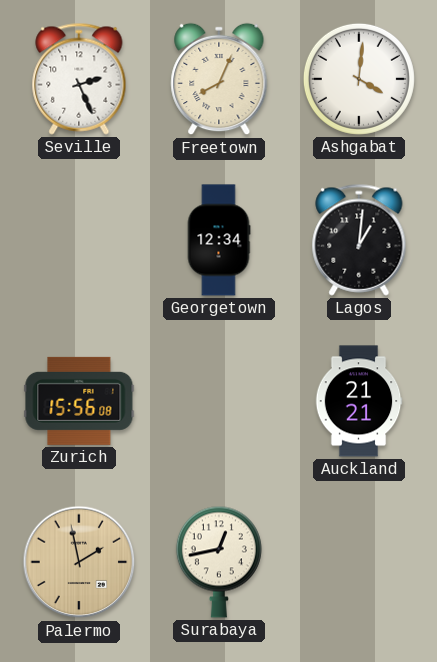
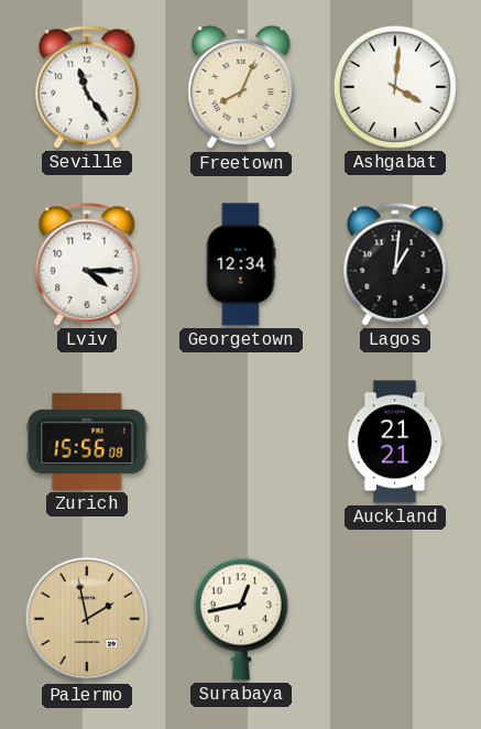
Seville: 2:26 -> 11:24
Lviv: none -> 4:15
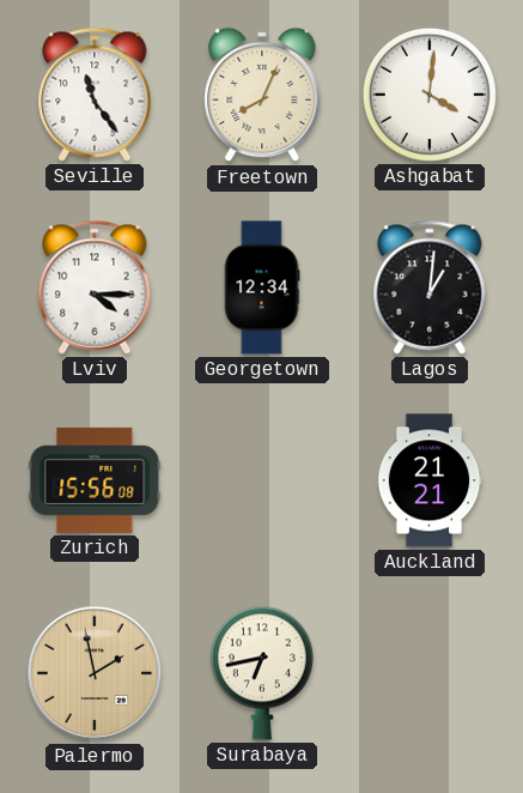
Surabaya: 12:43 -> 6:43
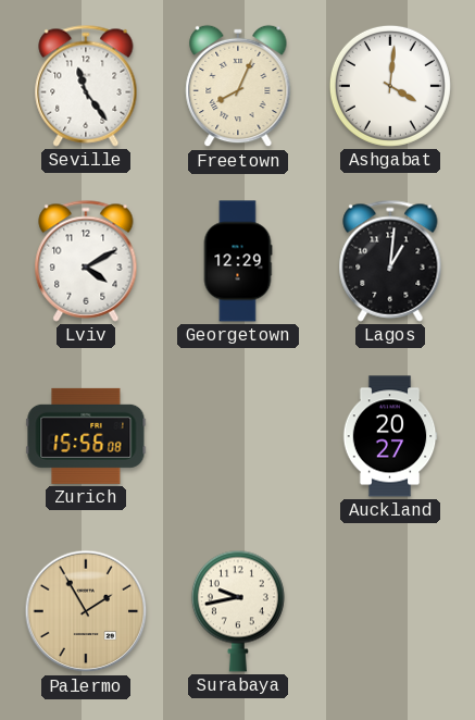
Lviv: 4:15 -> 4:10
Georgetown: 12:34 -> 12:29
Auckland: 21:21 -> 20:27
Palermo: 1:58 -> 1:55
Surabaya: 6:43 -> 9:43
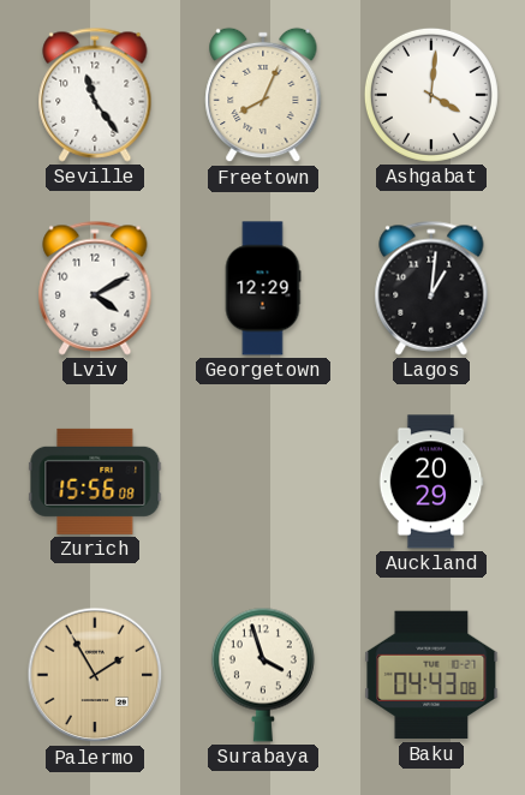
Auckland: 20:27 -> 20:29
Surabaya: 9:43 -> 3:57
Baku: none -> 04:43
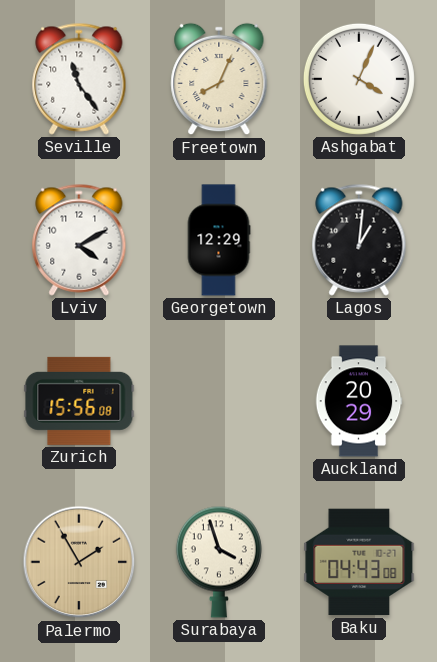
Ashgabat: 4:01 -> 4:04
